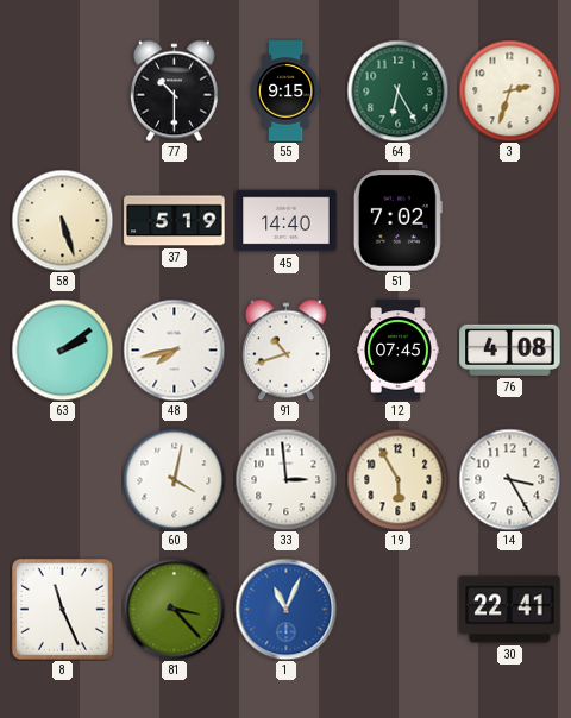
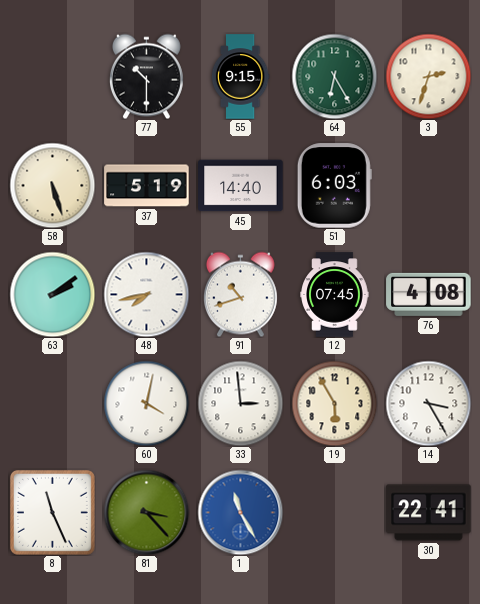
51: 7:02 -> 6:03
1: 11:04 -> 11:25
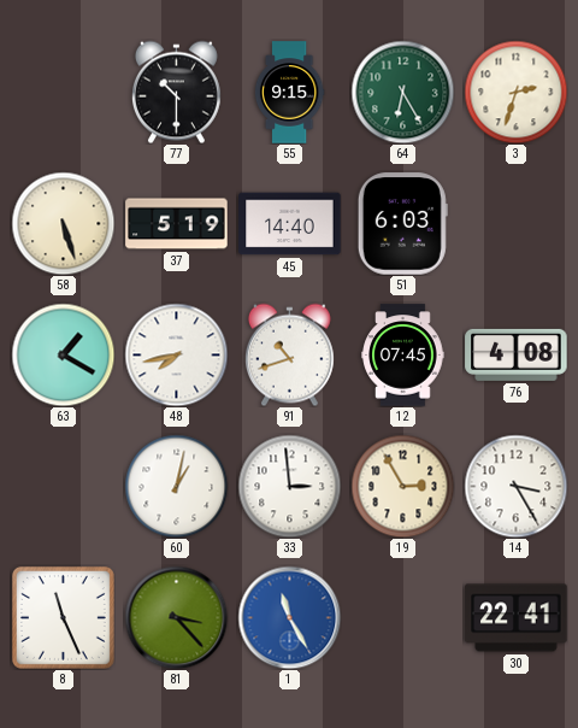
63: 2:09 -> 1:20
60: 4:02 -> 1:02
19: 5:55 -> 2:55
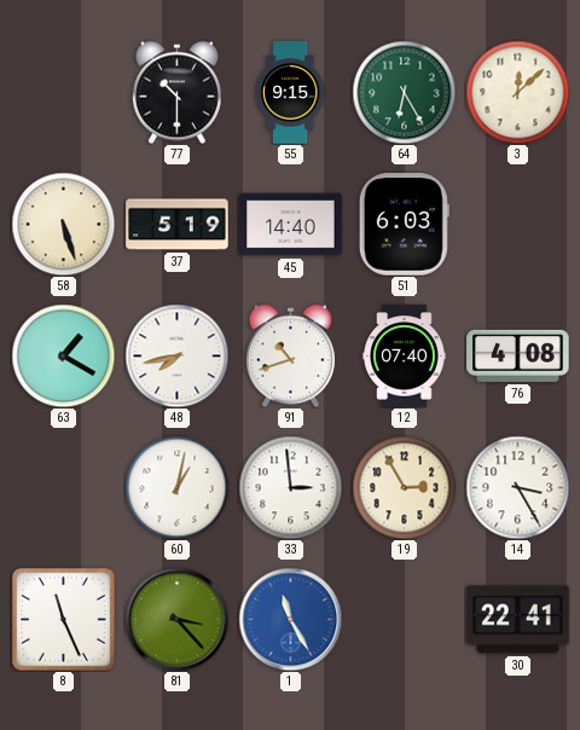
3: 2:33 -> 12:08
12: 07:45 -> 07:40
